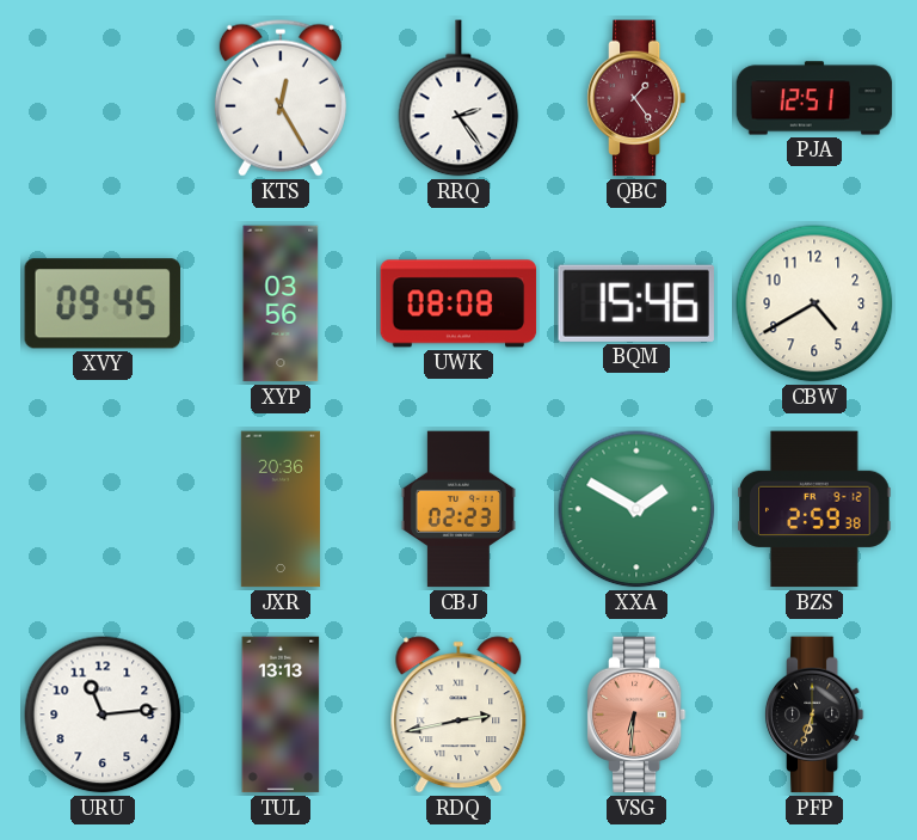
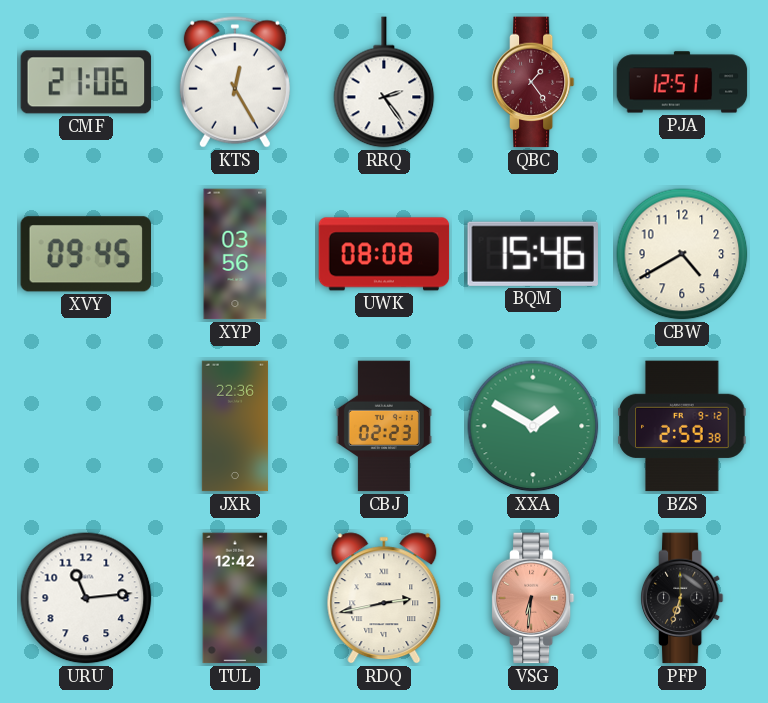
CMF: none -> 21:06
JXR: 20:36 -> 22:36
TUL: 13:13 -> 12:42
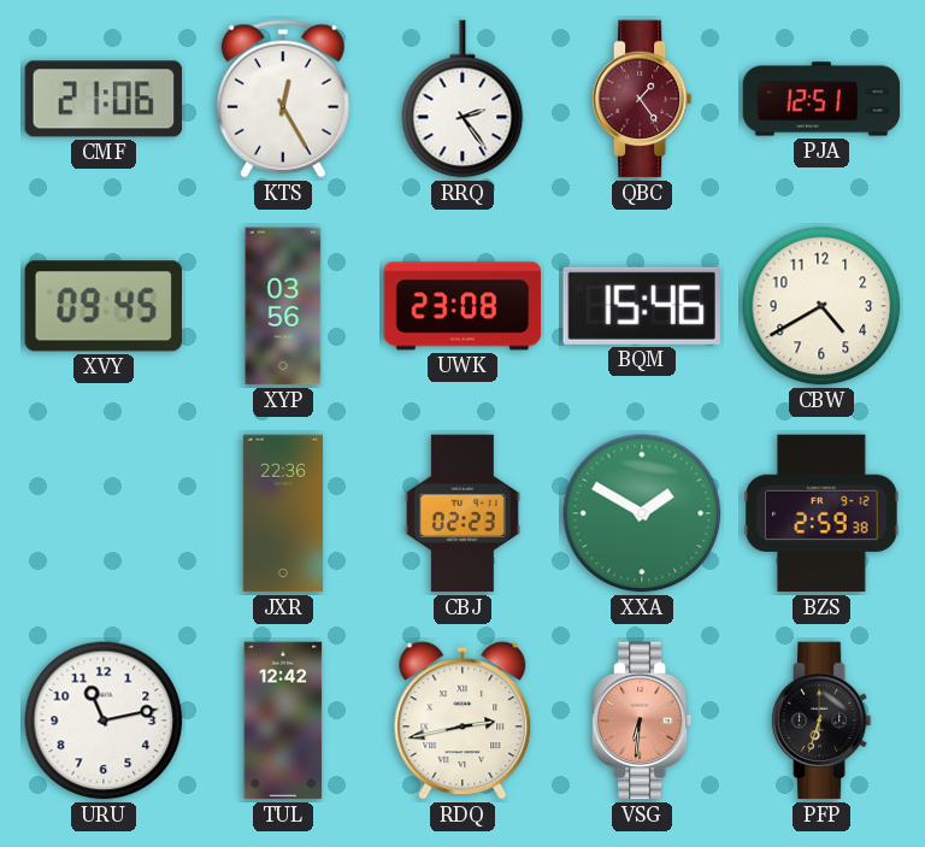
UWK: 08:08 -> 23:08
URU: 11:14 -> 11:13
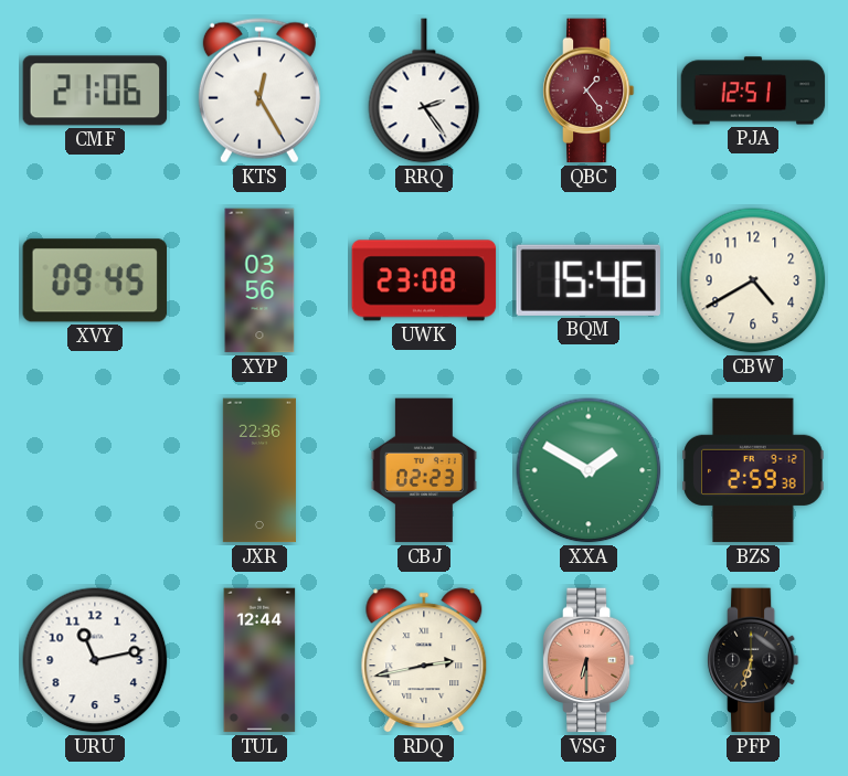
TUL: 12:42 -> 12:44
VSG: 6:31 -> 6:30
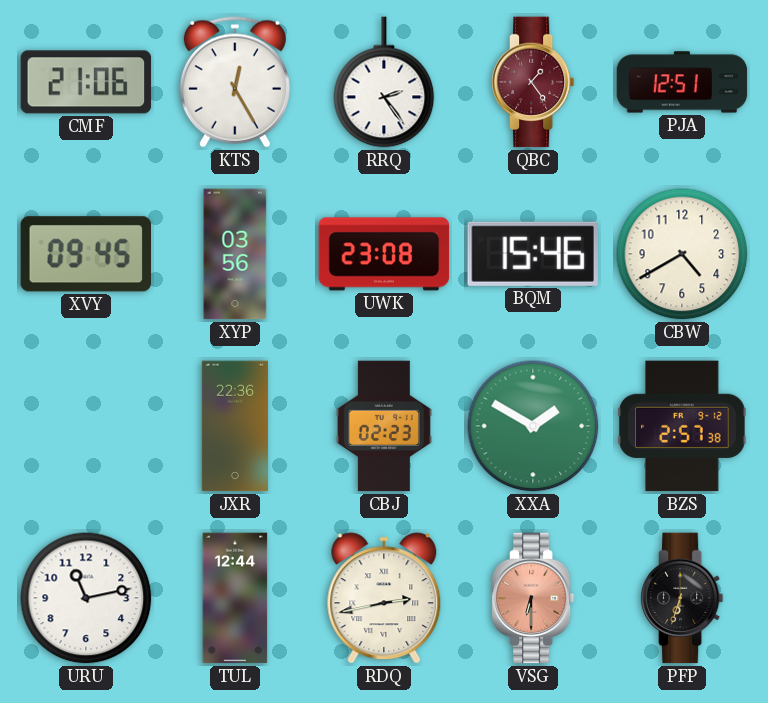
BZS: 2:59 -> 2:57
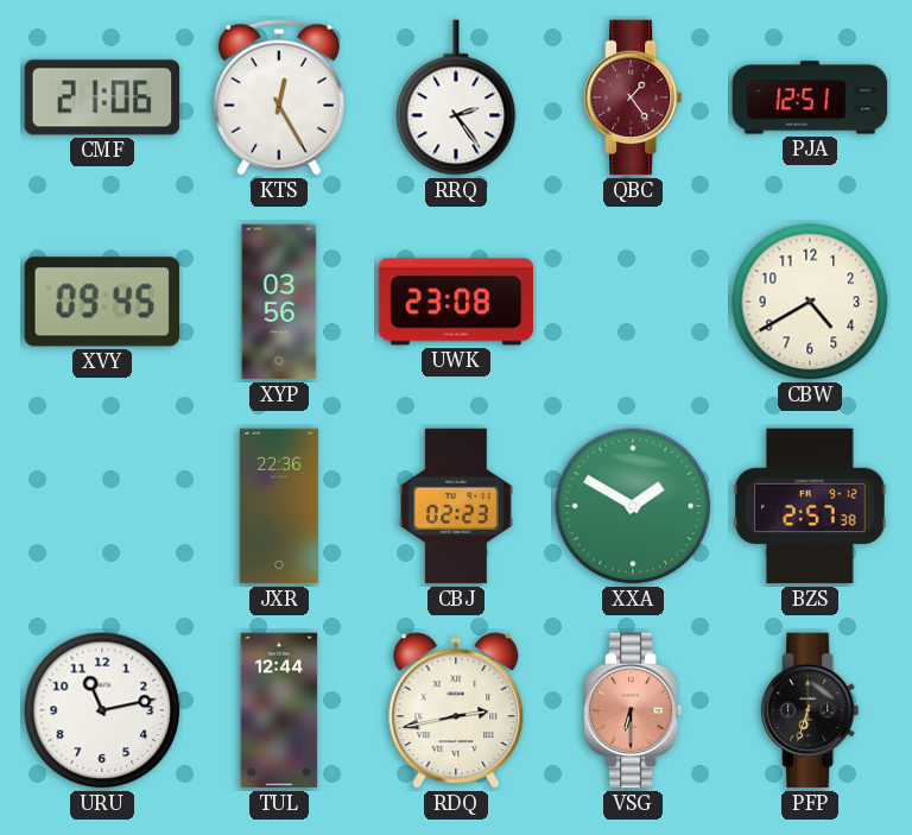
BQM: 15:46 -> none
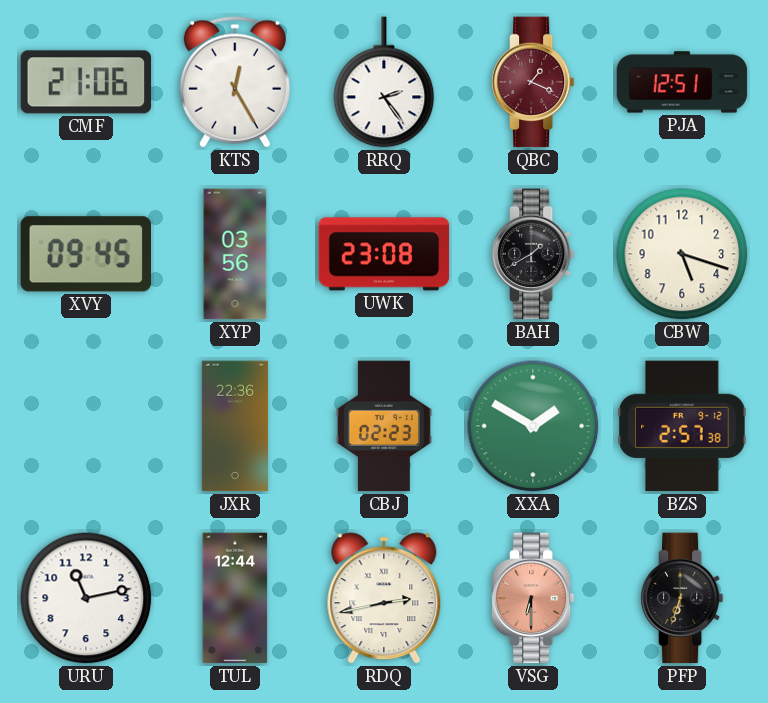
QBC: 1:24 -> 1:19
BAH: none -> 1:40
CBW: 4:40 -> 5:18
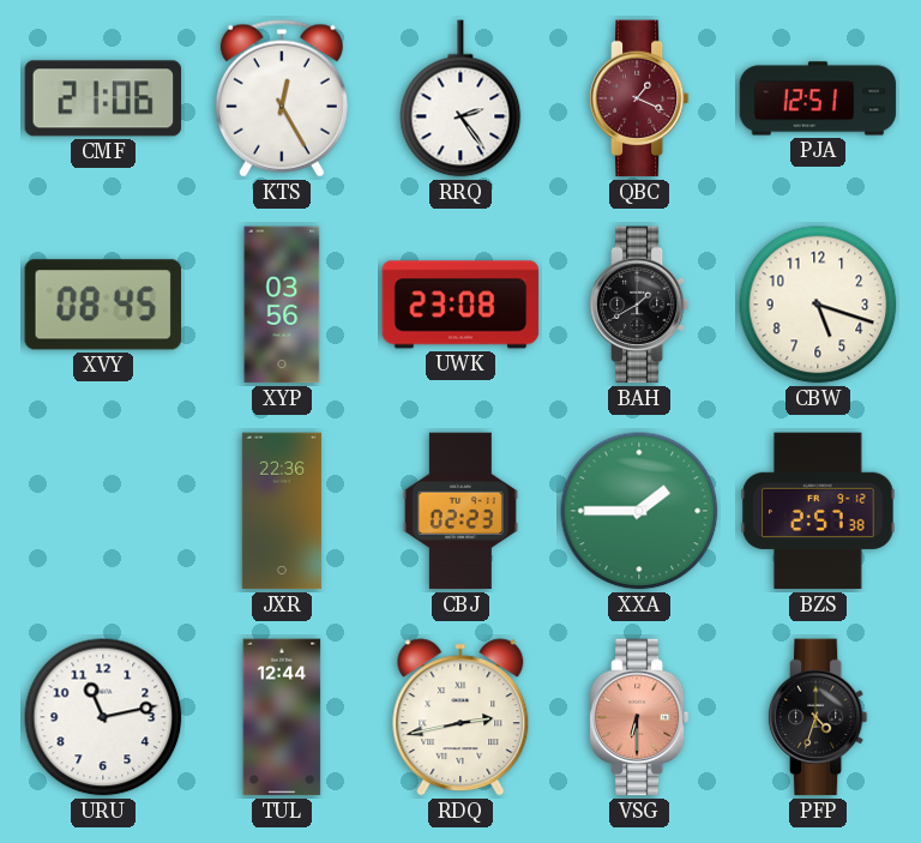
XVY: 09:45 -> 08:45
XXA: 1:50 -> 1:45
PFP: 6:33 -> 4:33
